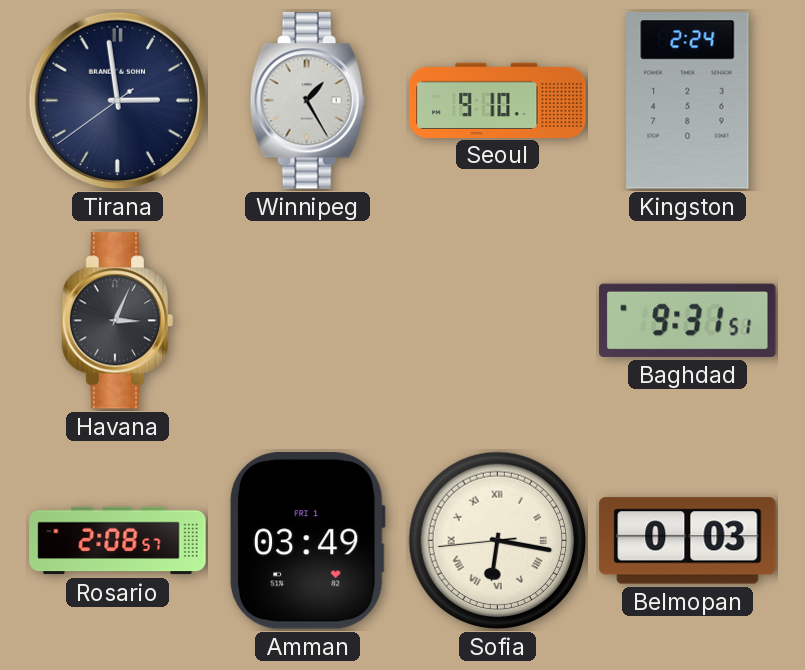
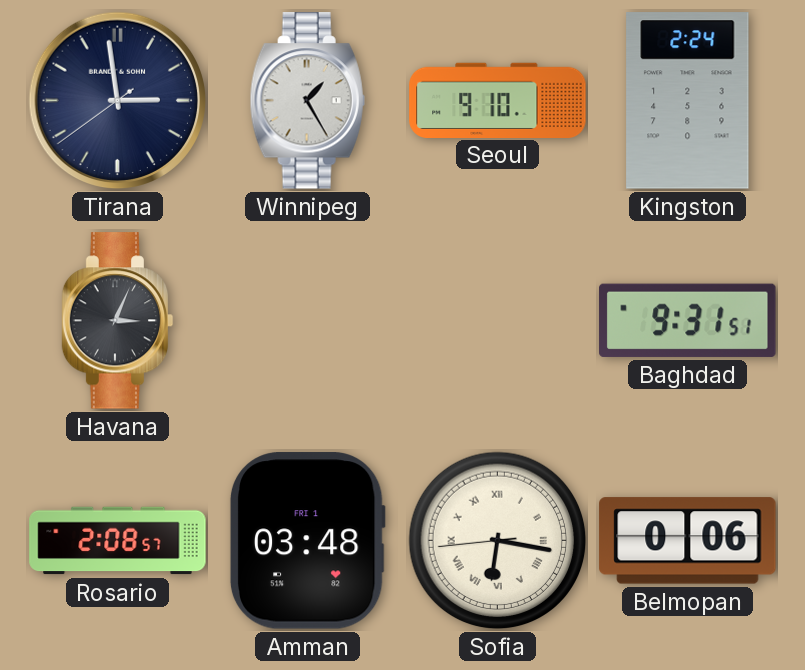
Amman: 03:49 -> 03:48
Belmopan: 0:03 -> 0:06
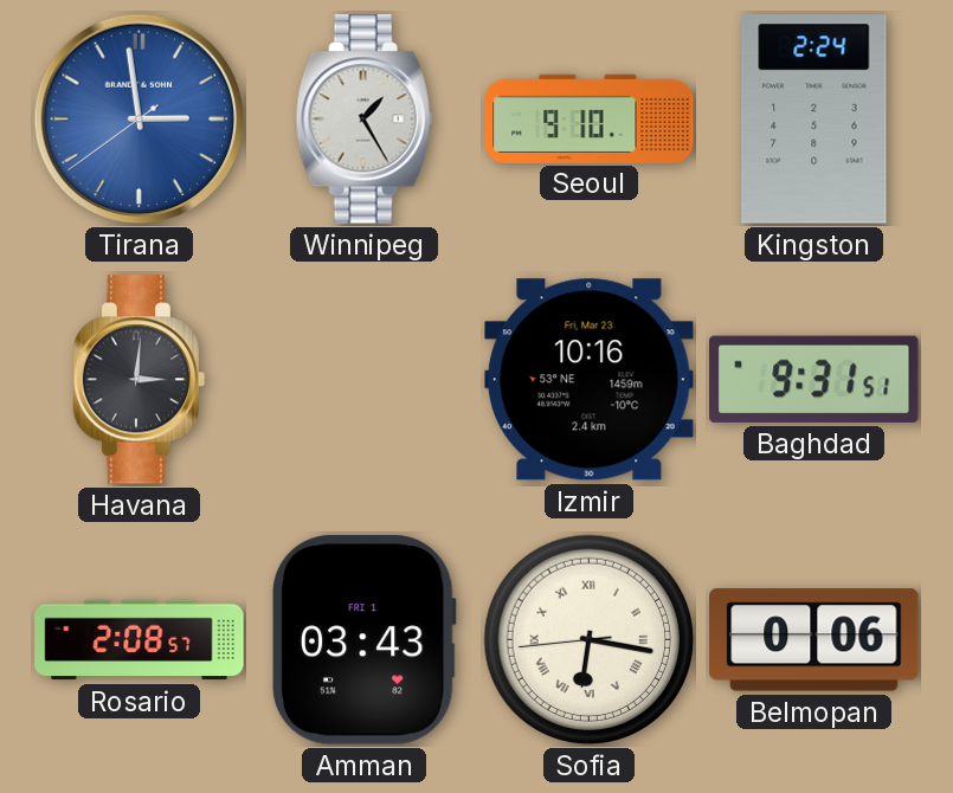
Tirana dial: navy -> blue
Havana: 3:04 -> 3:01
Izmir: none -> 10:16
Amman: 03:48 -> 03:43
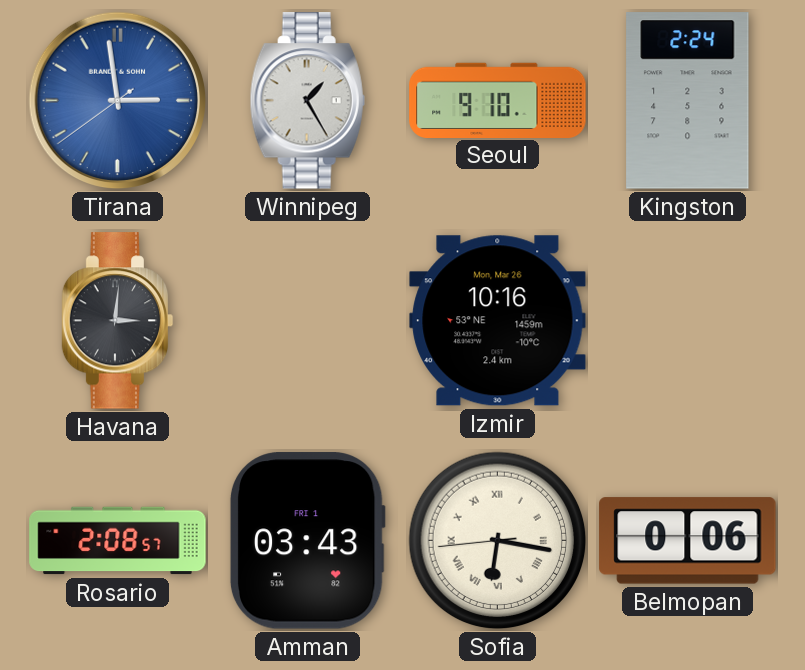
Izmir date: Fri, Mar 23 -> Mon, Mar 26
Baghdad: 9:31 -> none
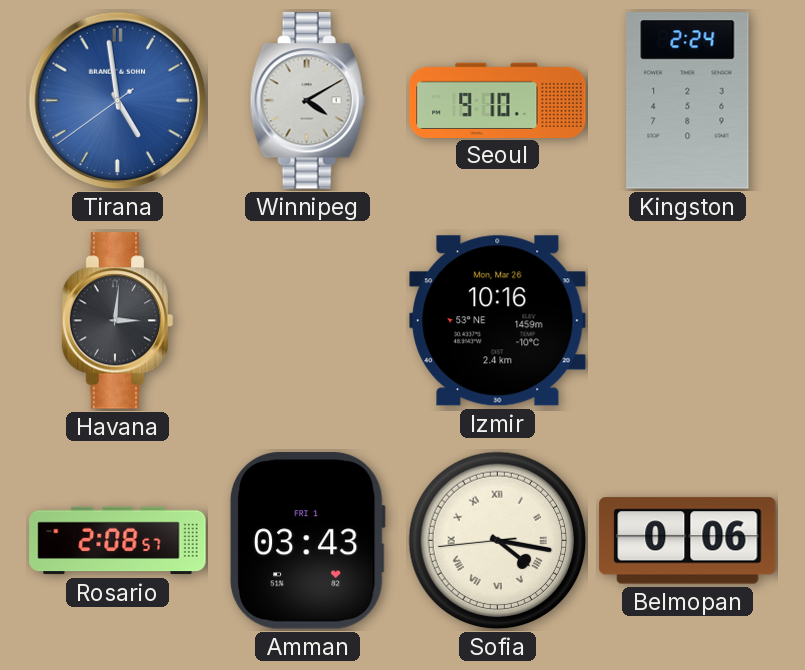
Tirana: 2:58 -> 4:58
Winnipeg: 1:25 -> 4:10
Sofia: 6:16 -> 4:16
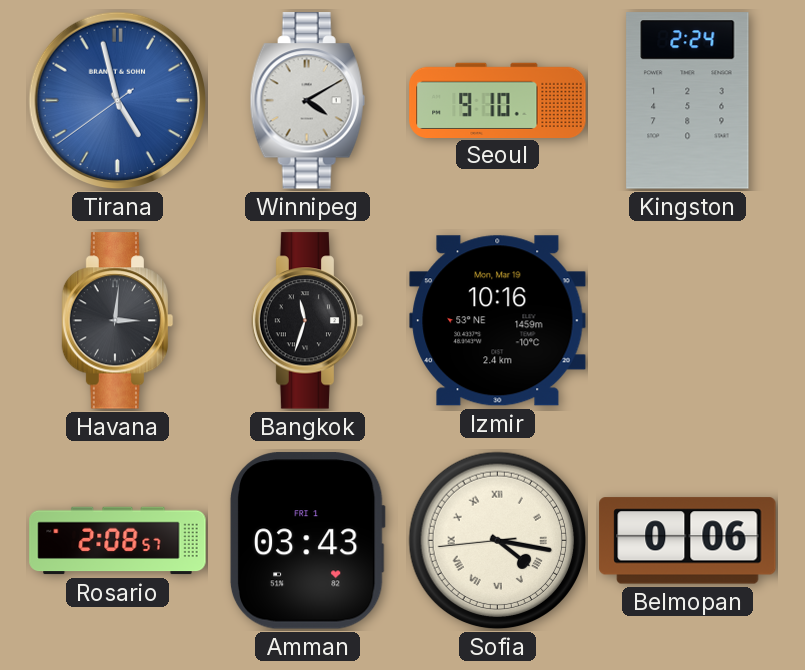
Tirana: 4:58 -> 4:57
Bangkok: none -> 11:33
Izmir date: Mon, Mar 26 -> Mon, Mar 19
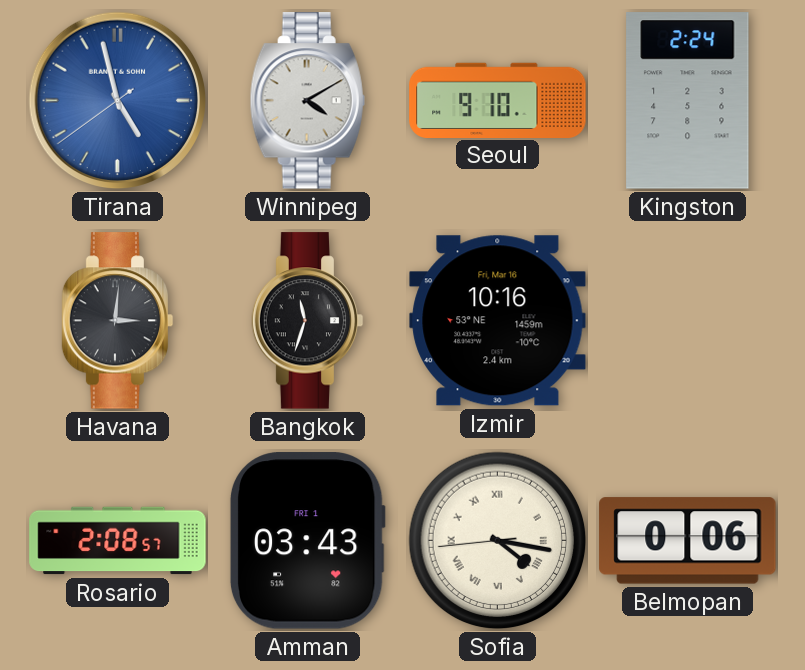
Izmir date: Mon, Mar 19 -> Fri, Mar 16
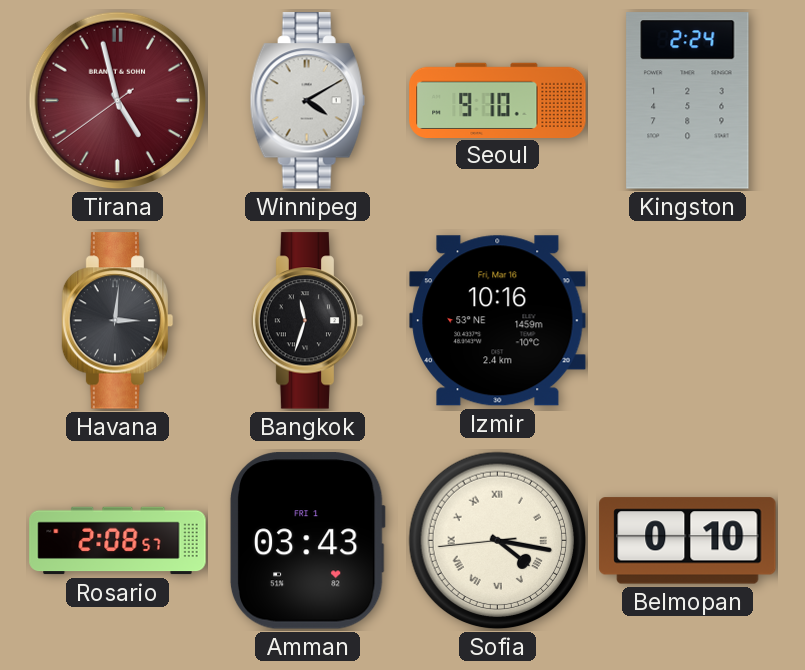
Tirana dial: blue -> burgundy
Belmopan: 0:06 -> 0:10
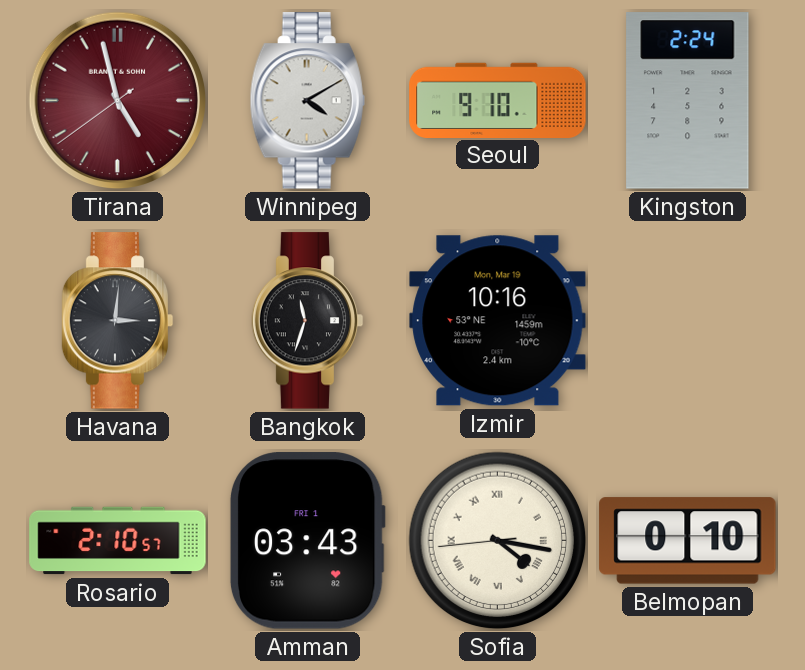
Izmir date: Fri, Mar 16 -> Mon, Mar 19
Rosario: 2:08 -> 2:10
